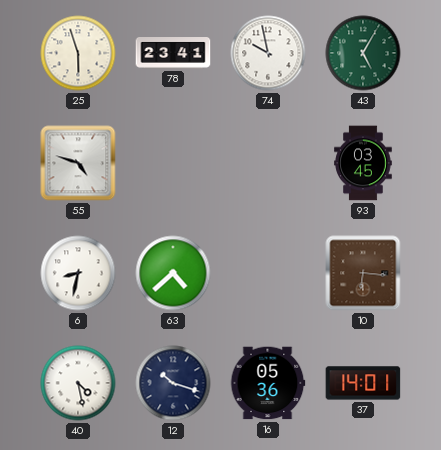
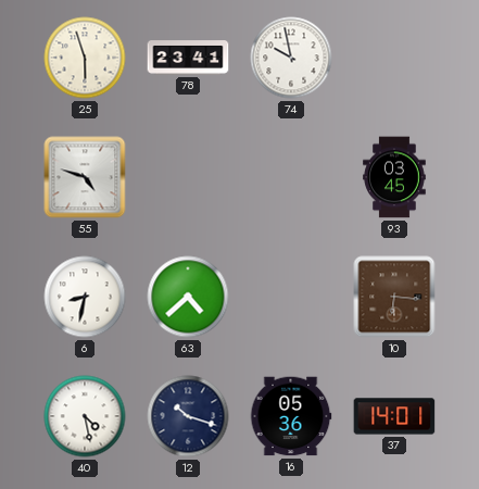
43: 5:05 -> none
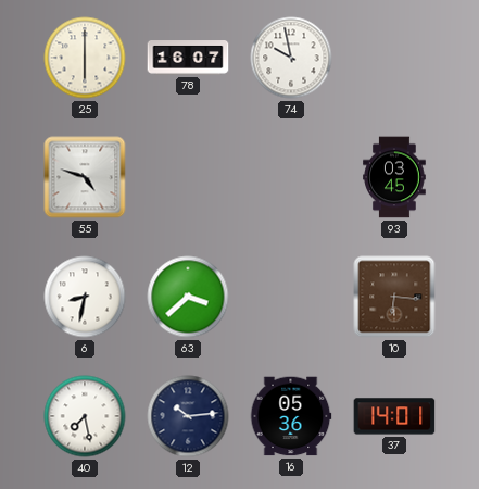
25: 5:57 -> 6:00
78: 23:41 -> 16:07
63: 4:38 -> 3:38
40: 4:28 -> 7:28
12: 10:18 -> 10:14
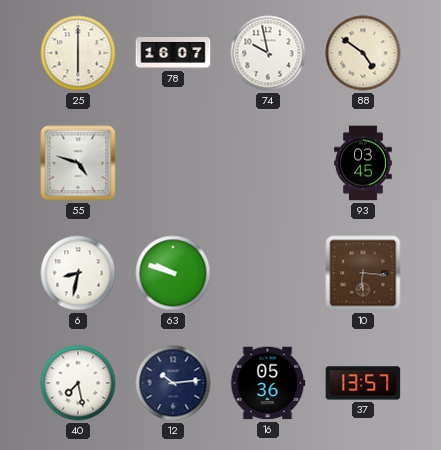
88: none -> 4:51
63: 3:38 -> 9:48
37: 14:01 -> 13:57
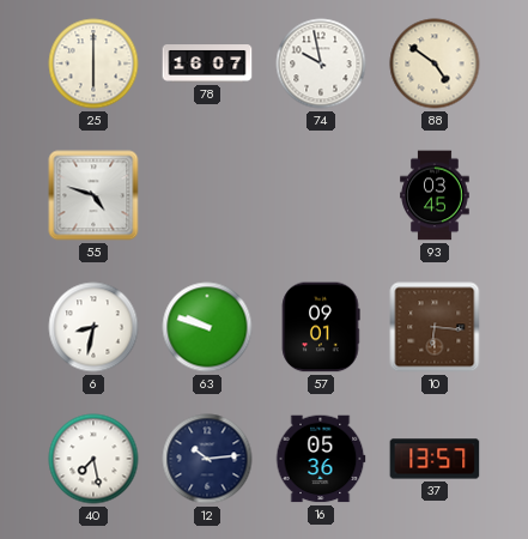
57: none -> 09:01
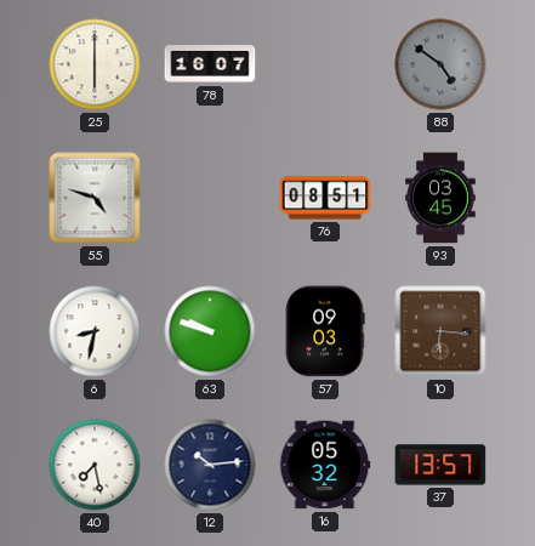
74: 9:58 -> none
88 dial: cream -> grey
76: none -> 08:51
57: 09:01 -> 09:03
16: 05:36 -> 05:32
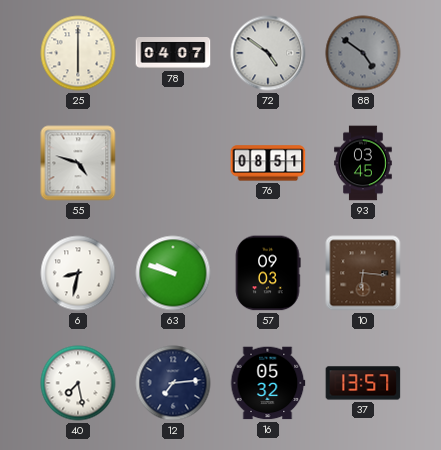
78: 16:07 -> 04:07
72: none -> 4:51
12: 10:14 -> 7:14
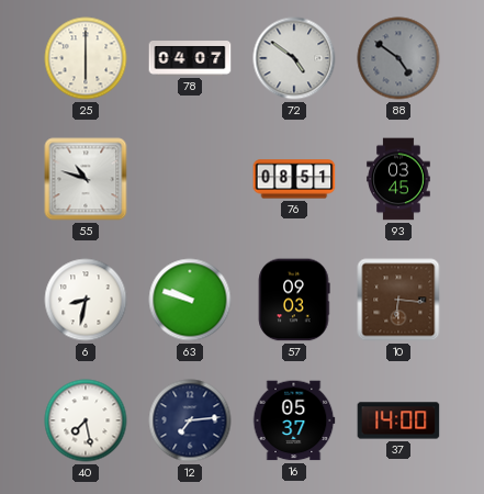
55: 4:48 -> 10:48
16: 05:32 -> 05:37
37: 13:57 -> 14:00
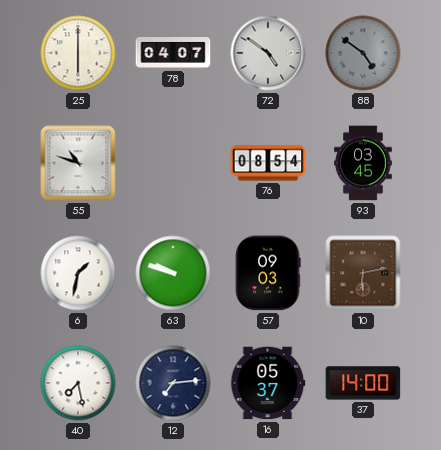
76: 08:51 -> 08:54
6: 8:32 -> 1:32
10: 6:16 -> 6:13
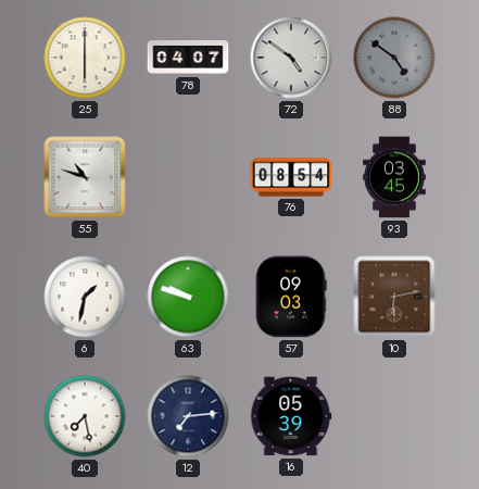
16: 05:37 -> 05:39
37: 14:00 -> none
